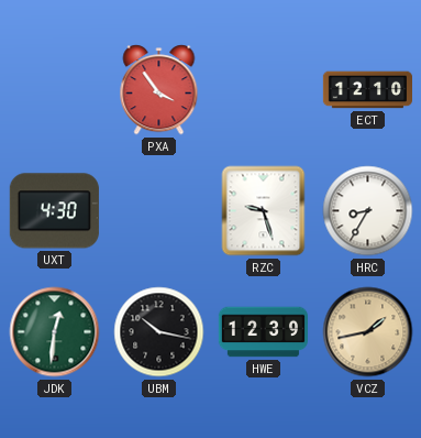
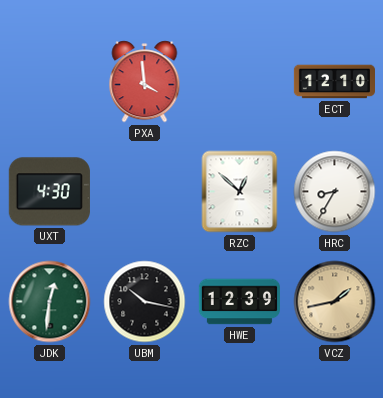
PXA: 3:54 -> 3:59
RZC: 9:27 -> 12:52
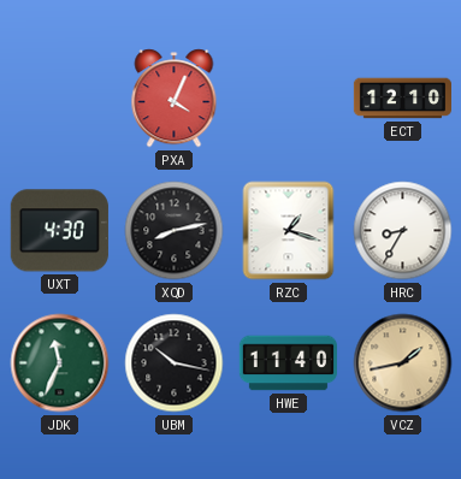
PXA: 3:59 -> 4:04
XQD: none -> 8:13
RZC: 12:52 -> 1:18
JDK: 12:31 -> 11:34
HWE: 12:39 -> 11:40
